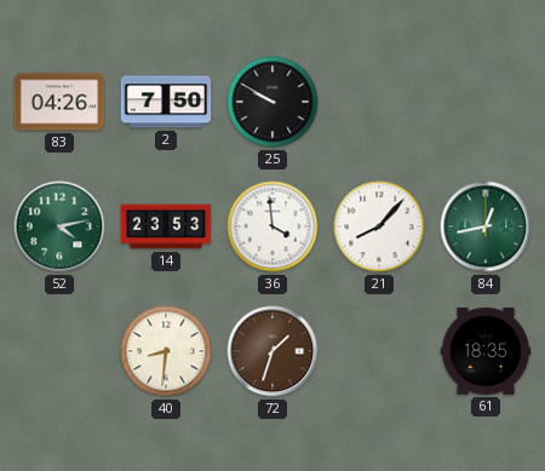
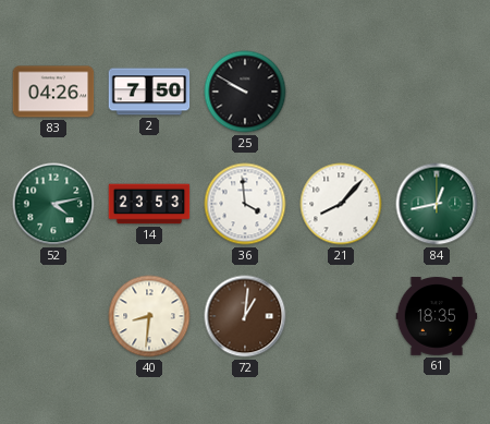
72: 1:33 -> 1:01
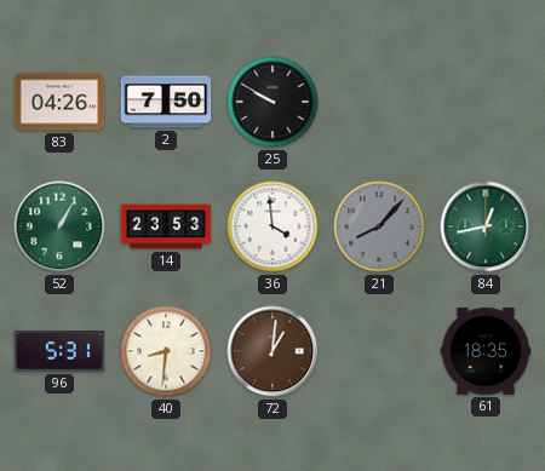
52: 4:13 -> 1:05
21 dial: white -> grey
96: none -> 5:31
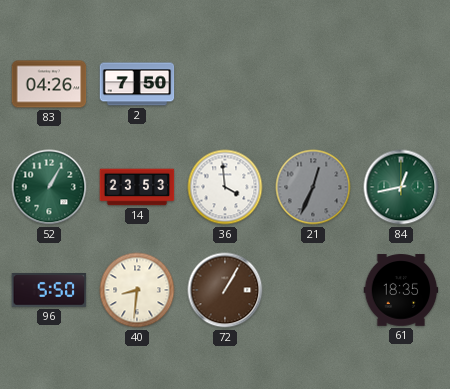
25: 9:50 -> none
21: 8:07 -> 12:34
96: 5:31 -> 5:50
72: 1:01 -> 1:05
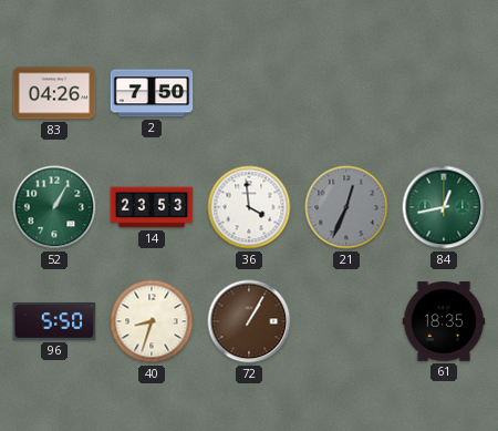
40: 8:31 -> 8:33
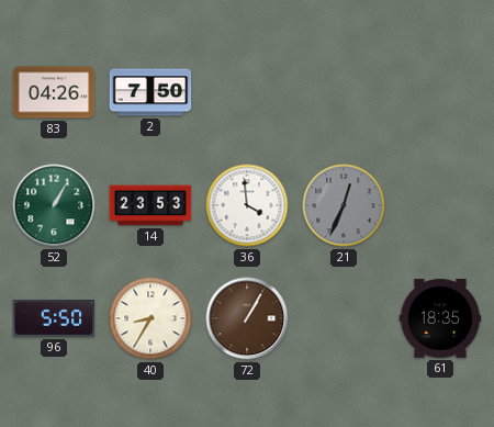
84: 12:43 -> none
40: 8:33 -> 8:35
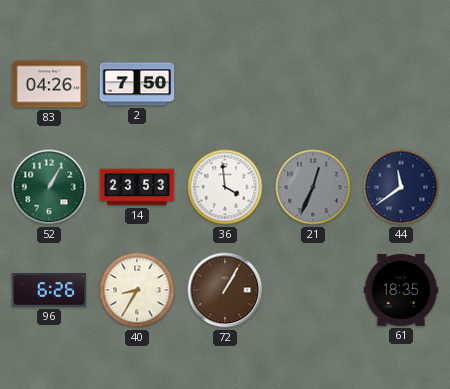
44: none -> 11:39
96: 5:50 -> 6:26
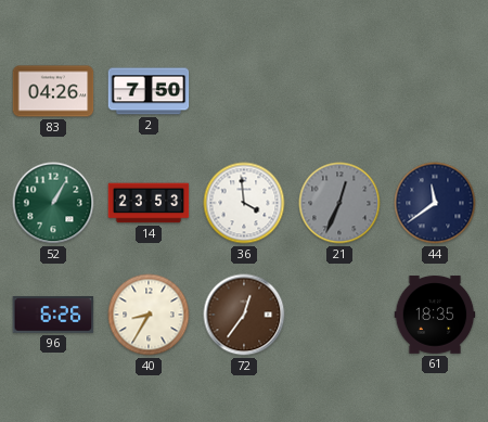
72: 1:05 -> 12:36
